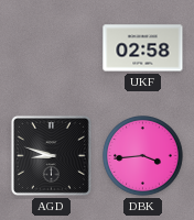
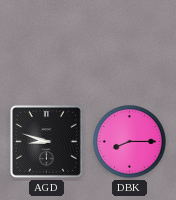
UKF: 02:58 -> none
DBK: 3:44 -> 8:15
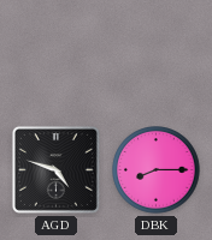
AGD: 8:48 -> 4:48
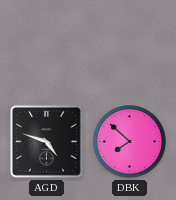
DBK: 8:15 -> 7:52
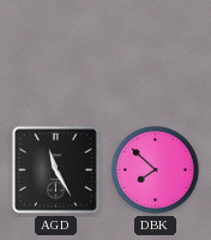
AGD: 4:48 -> 11:25
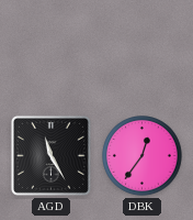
DBK: 7:52 -> 12:36
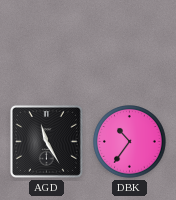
DBK: 12:36 -> 10:36
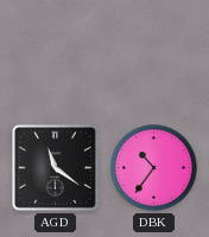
AGD: 11:25 -> 11:21
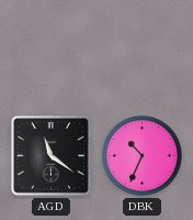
DBK: 10:36 -> 10:34
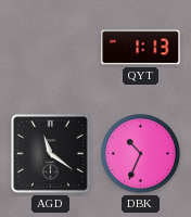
QYT: none -> 1:13
